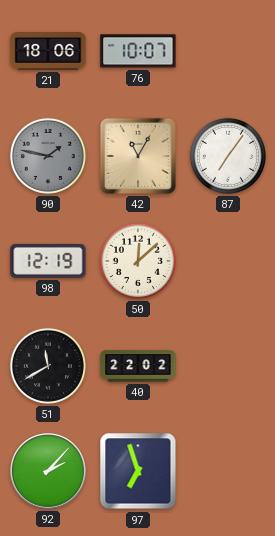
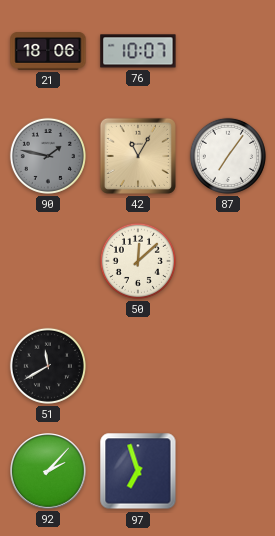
98: 12:19 -> none
40: 22:02 -> none
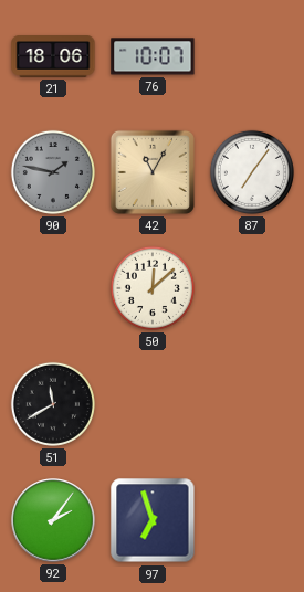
92: 2:07 -> 2:06
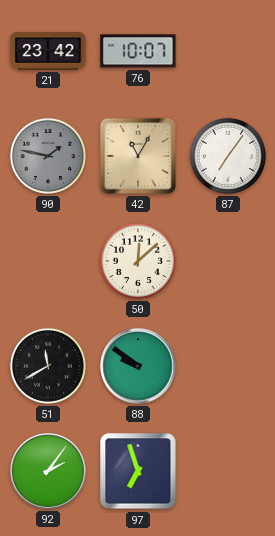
21: 18:06 -> 23:42
88: none -> 9:51
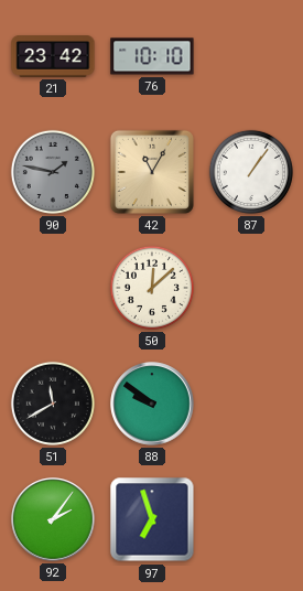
76: 10:07 -> 10:10
87: 7:06 -> 1:06
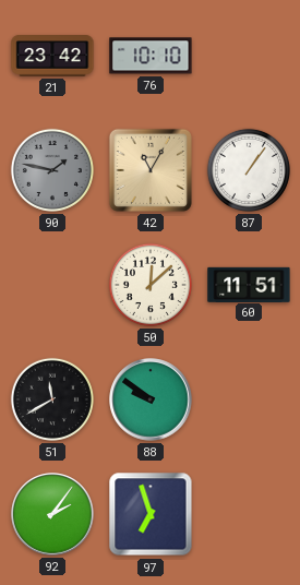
60: none -> 11:51
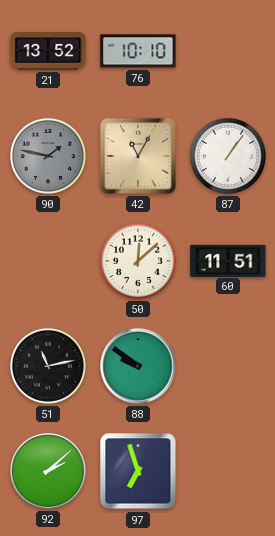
21: 23:42 -> 13:52
51: 11:40 -> 11:13
92: 2:06 -> 2:08
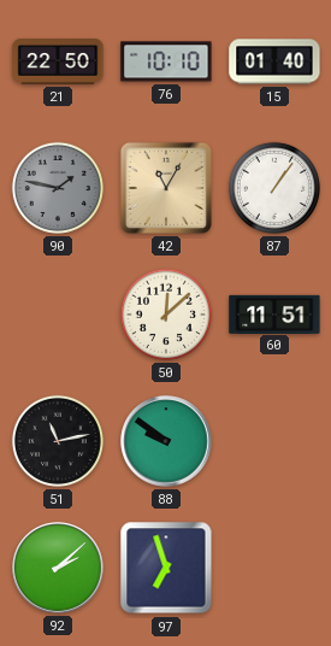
21: 13:52 -> 22:50
15: none -> 01:40
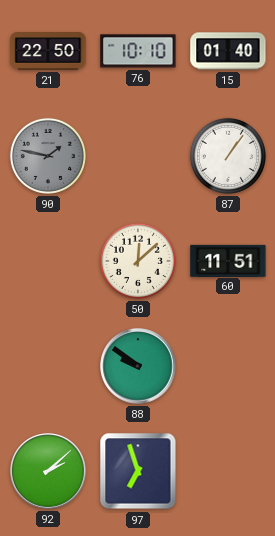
42: 11:05 -> none
51: 11:13 -> none
